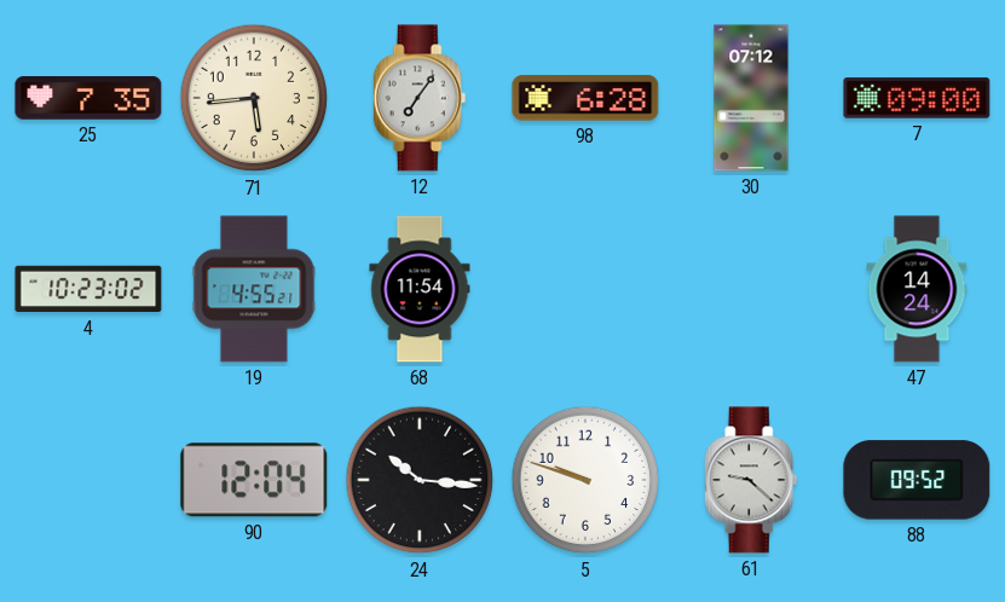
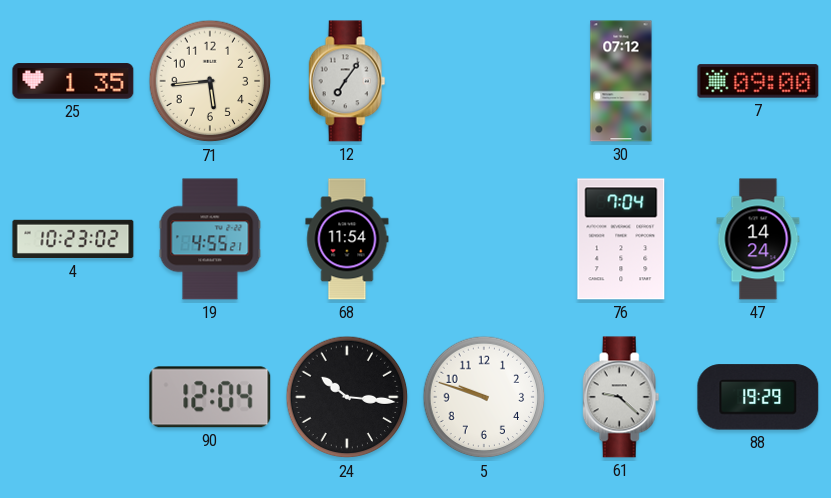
25: 7:35 -> 1:35
98: 6:28 -> none
76: none -> 7:04
88: 09:52 -> 19:29
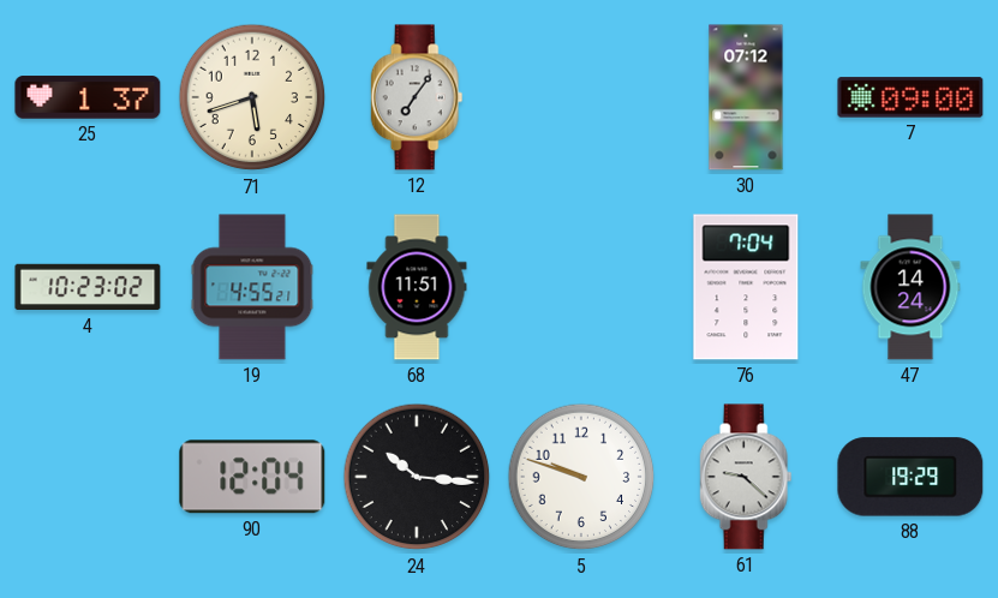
25: 1:35 -> 1:37
71: 5:44 -> 5:42
68: 11:54 -> 11:51
